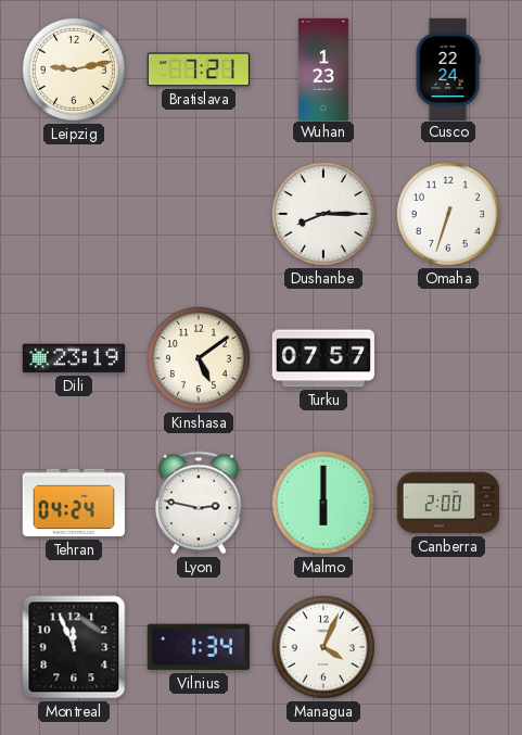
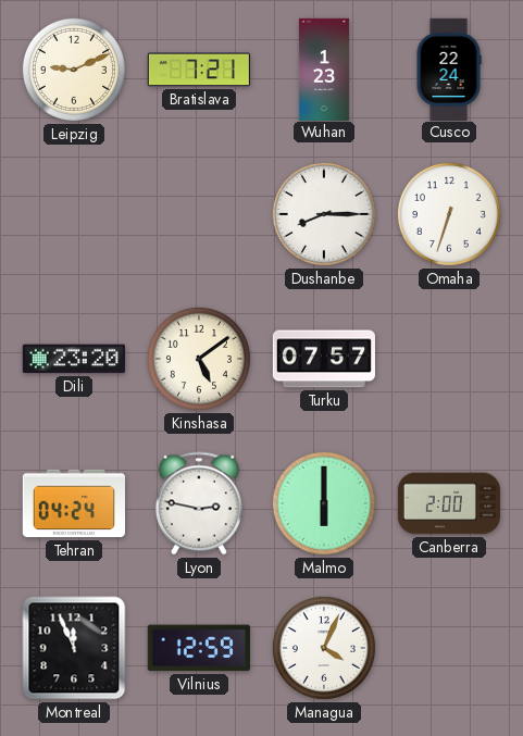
Leipzig: 9:13 -> 9:11
Dili: 23:19 -> 23:20
Vilnius: 1:34 -> 12:59
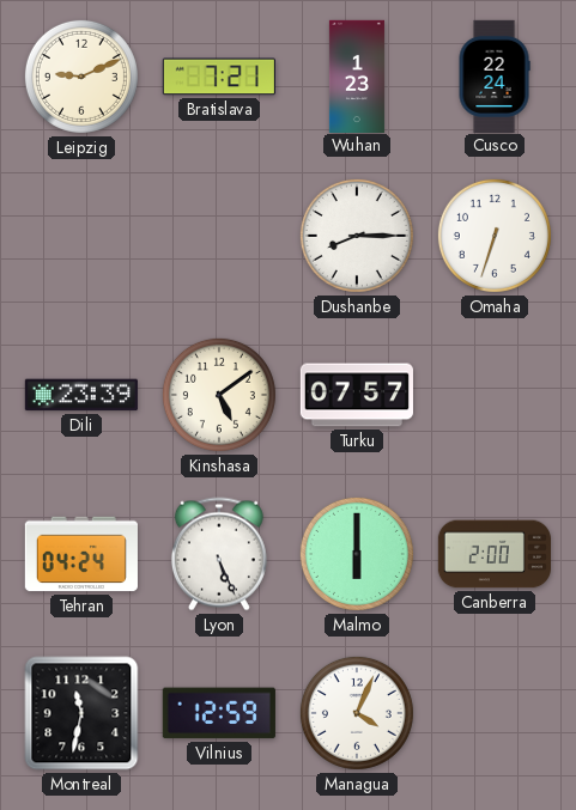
Dili: 23:20 -> 23:39
Lyon: 2:47 -> 5:26
Montreal: 11:56 -> 11:32
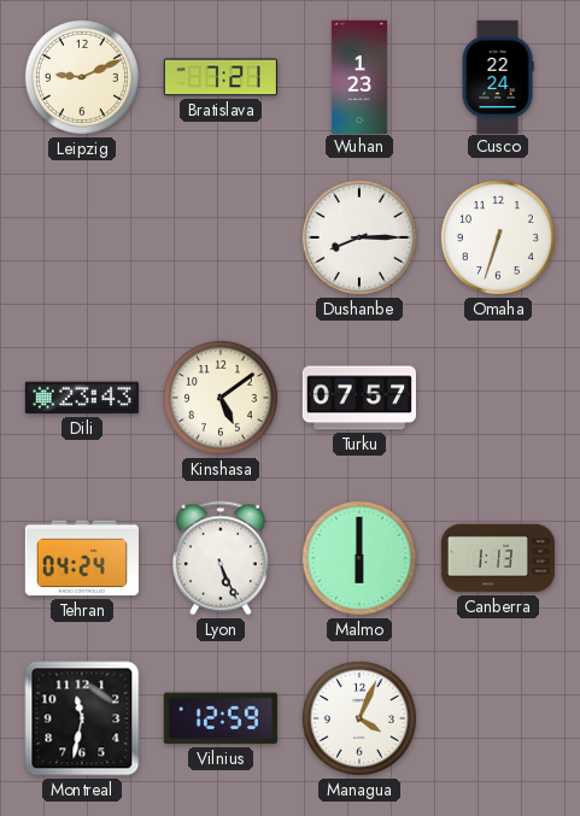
Dili: 23:39 -> 23:43
Canberra: 2:00 -> 1:13
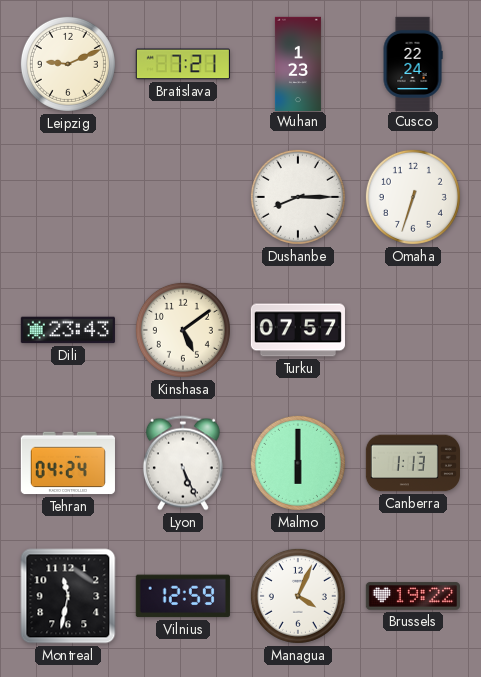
Brussels: none -> 19:22
